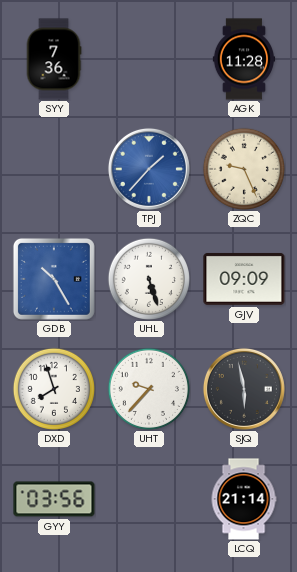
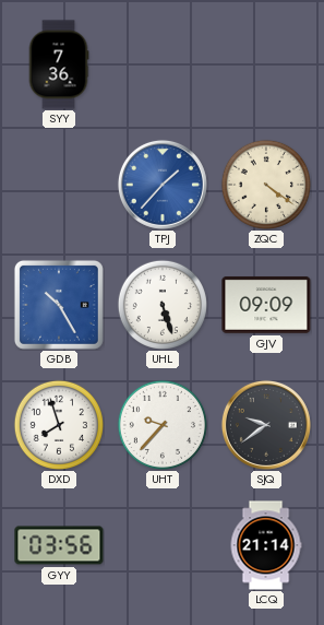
AGK: 11:28 -> none
ZQC: 9:26 -> 4:21
SJQ: 5:58 -> 9:39
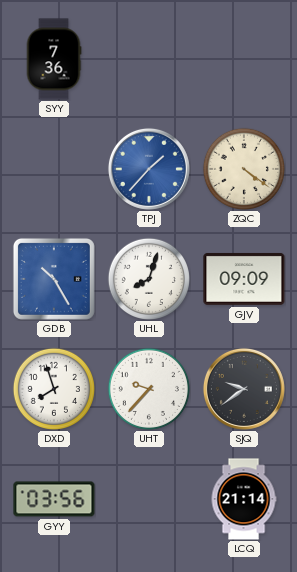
UHL: 5:27 -> 8:03
